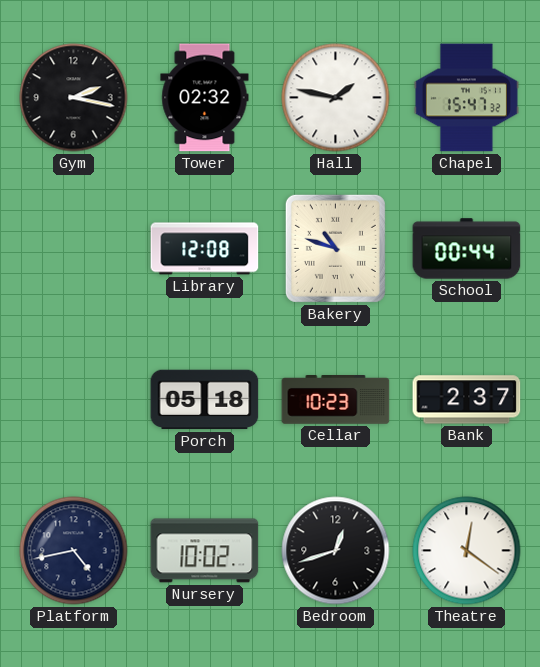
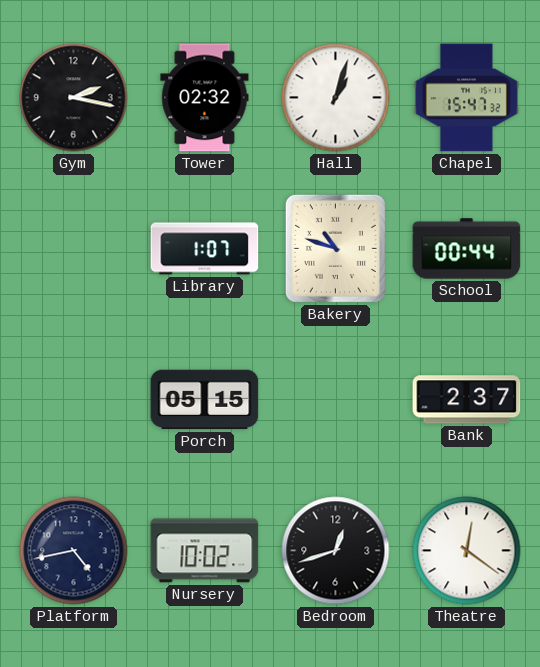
Hall: 1:47 -> 1:03
Library: 12:08 -> 1:07
Porch: 05:18 -> 05:15
Cellar: 10:23 -> none
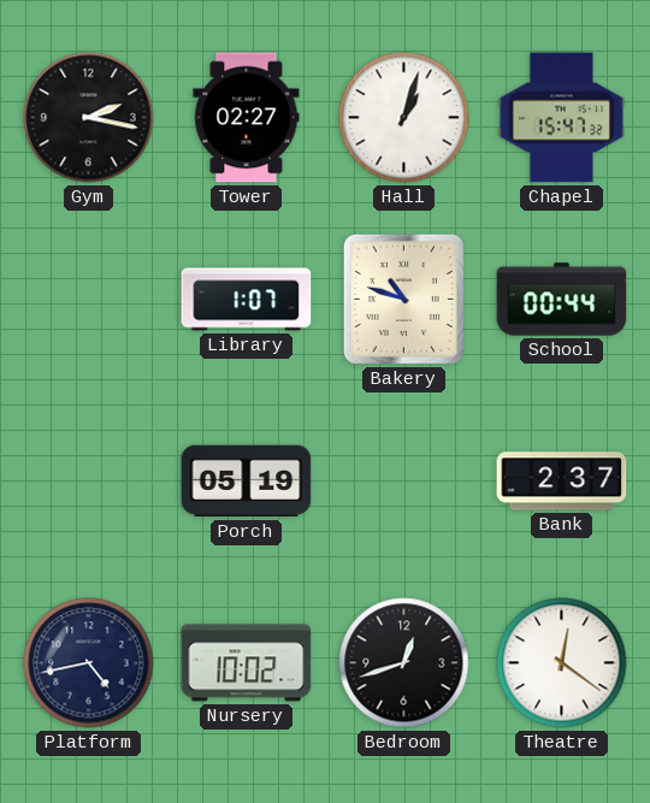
Tower: 02:32 -> 02:27
Porch: 05:15 -> 05:19
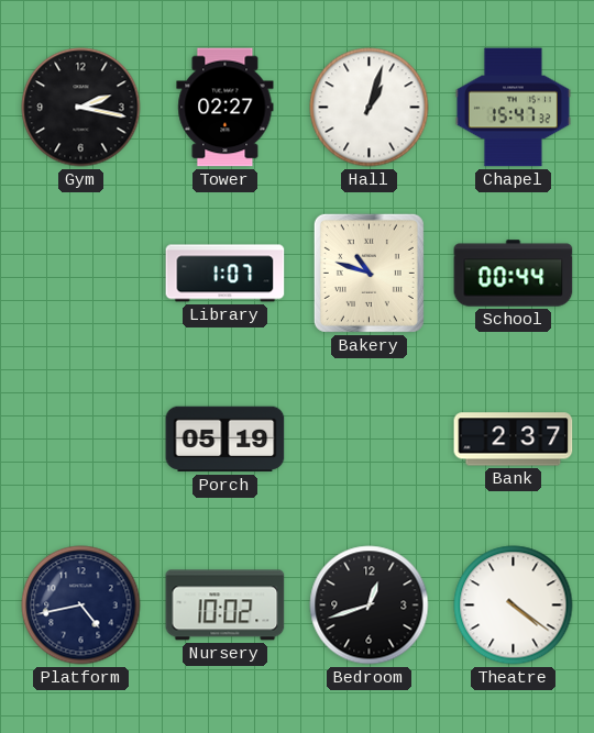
Theatre: 12:21 -> 4:21
